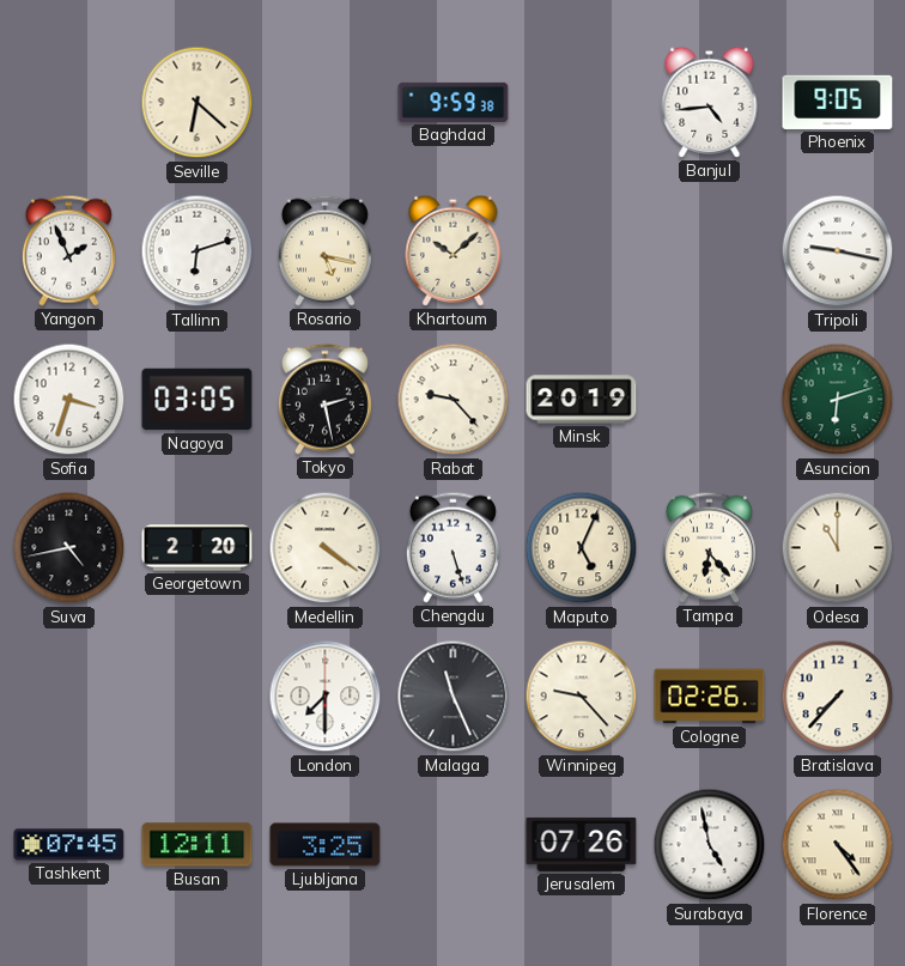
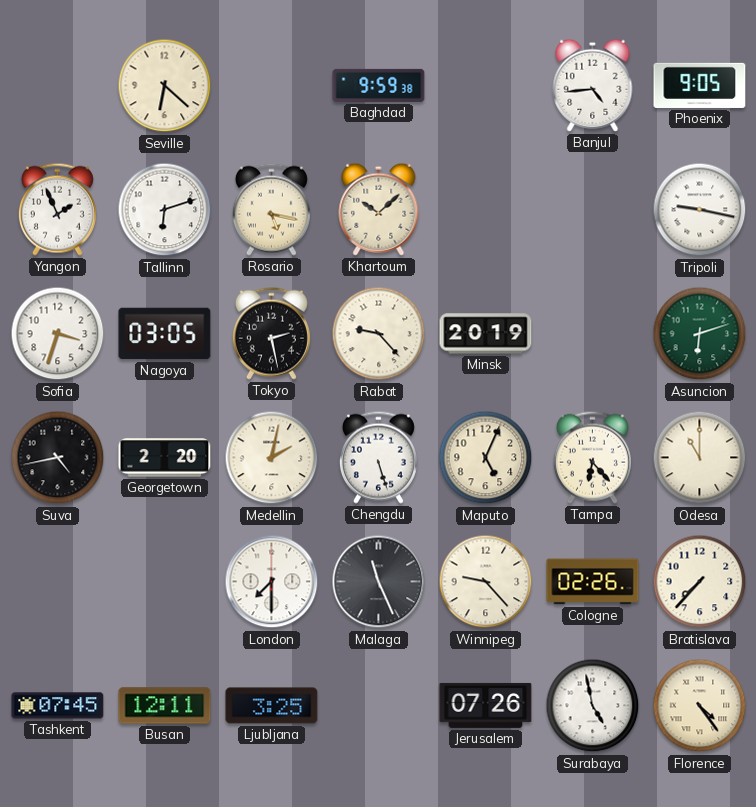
Medellin: 4:21 -> 2:02
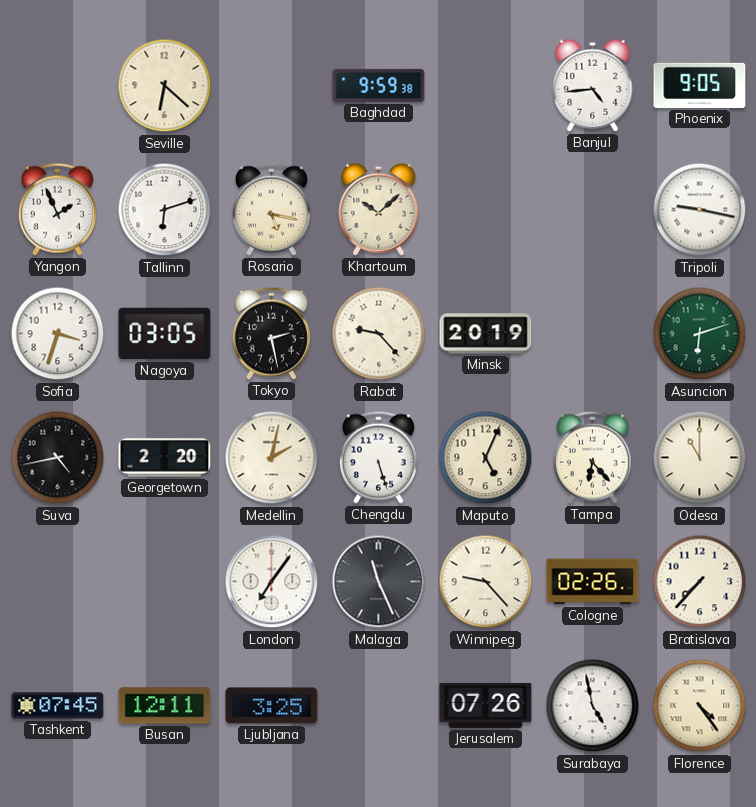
London: 7:30 -> 7:06
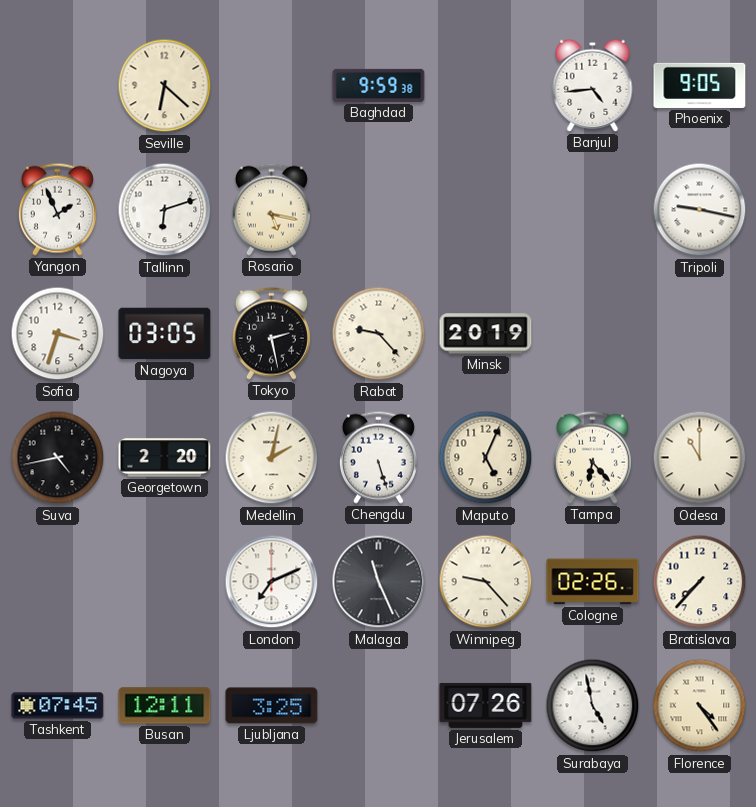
Khartoum: 10:08 -> none
Asuncion: 6:12 -> none
London: 7:06 -> 7:11
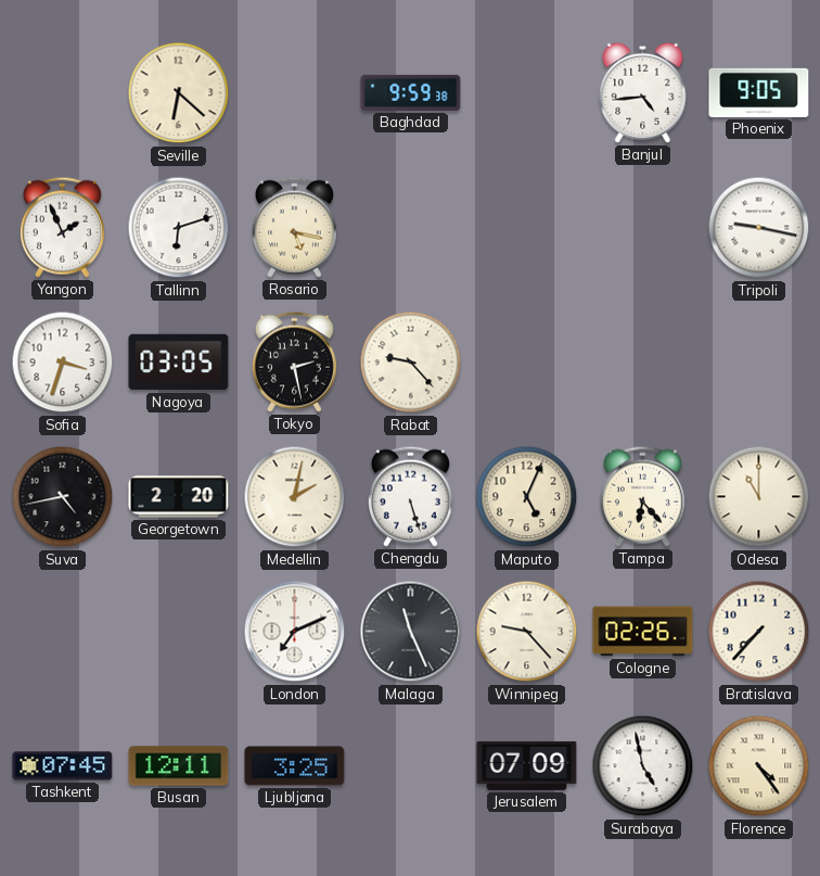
Minsk: 20:19 -> none
Jerusalem: 07:26 -> 07:09
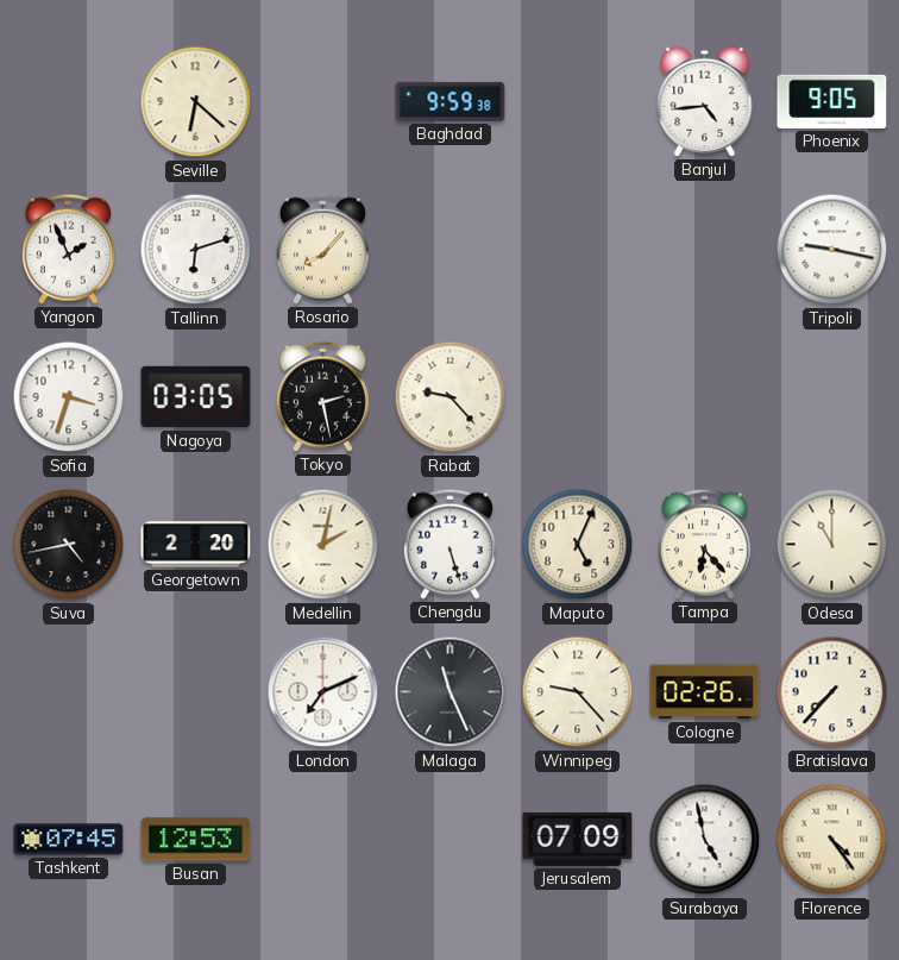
Rosario: 5:17 -> 8:07
Busan: 12:11 -> 12:53
Ljubljana: 3:25 -> none
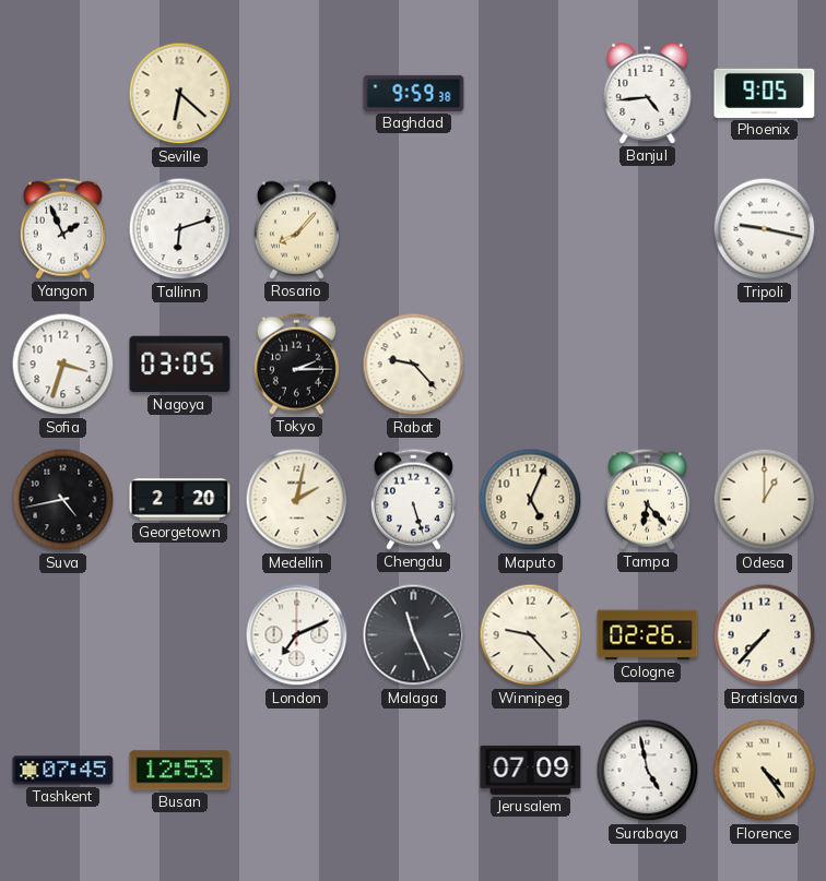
Tokyo: 2:28 -> 2:15
Odesa: 11:00 -> 1:00
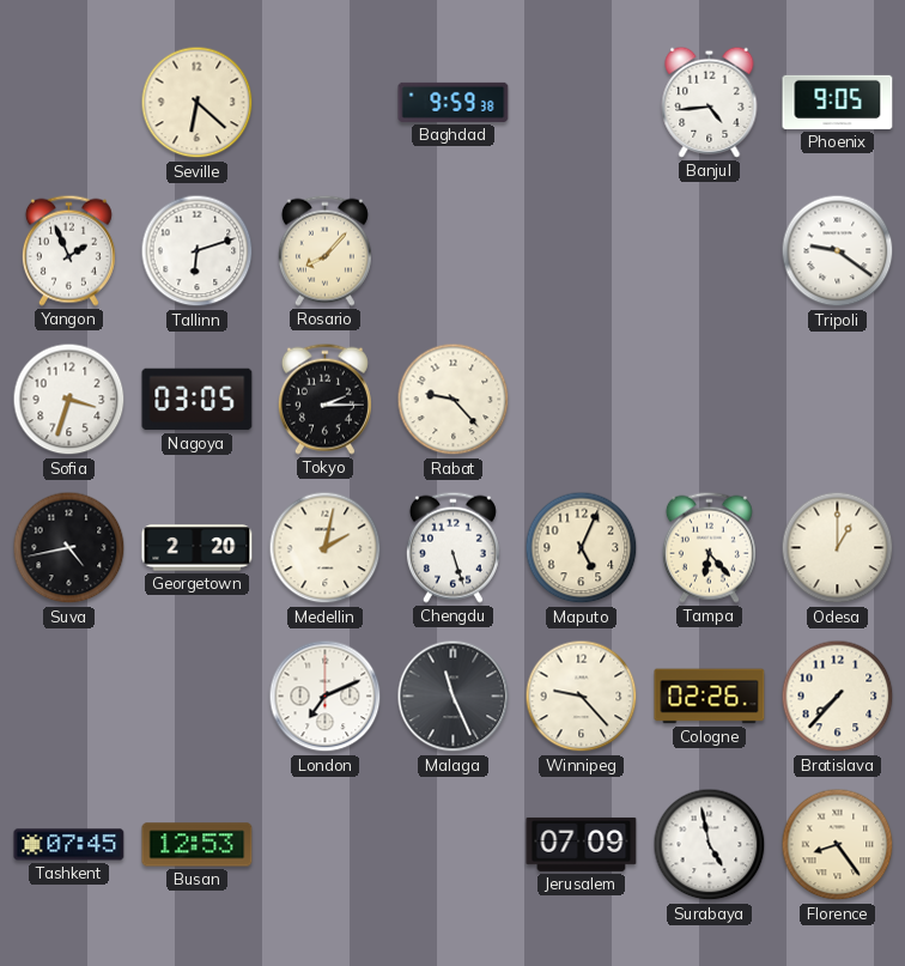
Tripoli: 9:17 -> 9:21
Florence: 4:24 -> 8:24
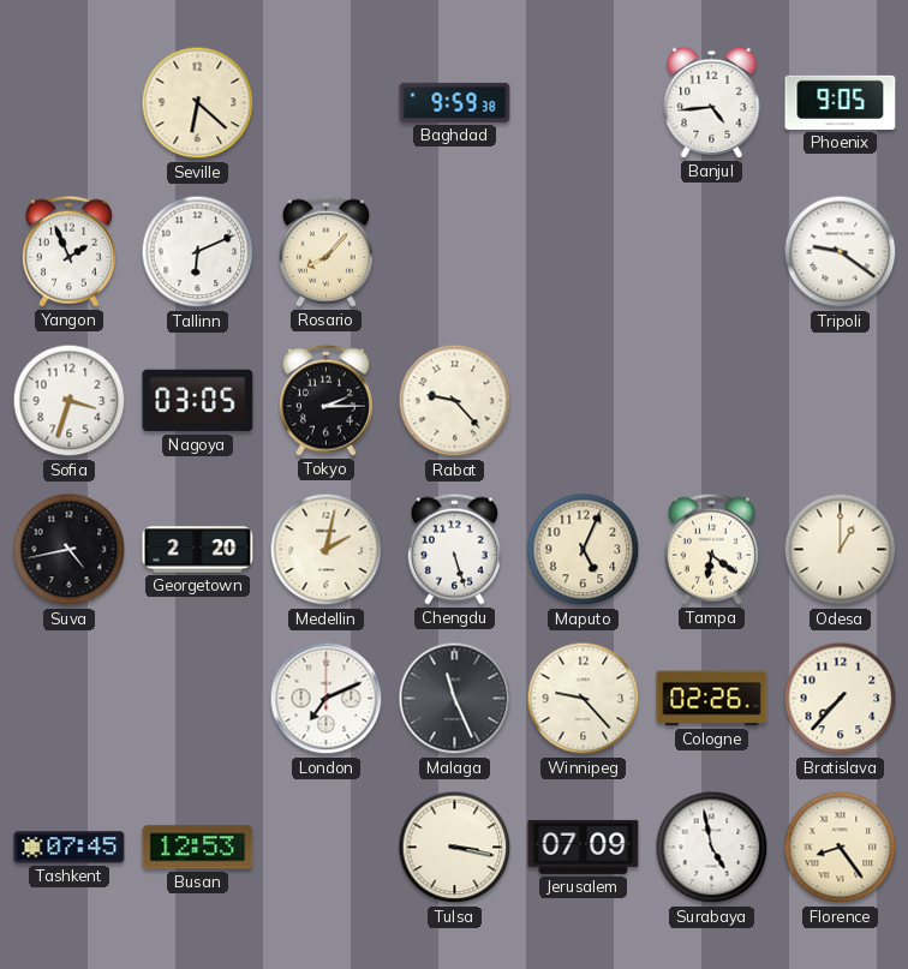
Tallinn: 6:12 -> 6:11
Tampa: 6:23 -> 6:21
Tulsa: none -> 3:17
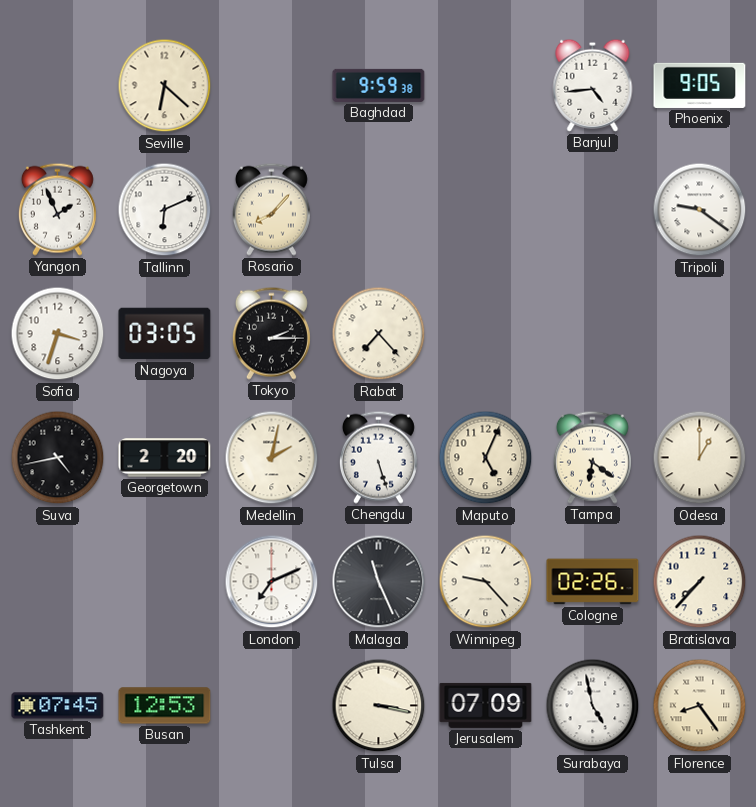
Rabat: 9:23 -> 7:23
